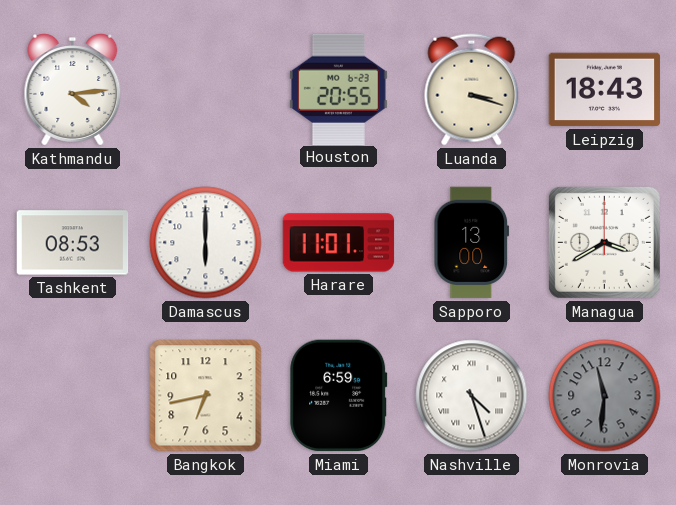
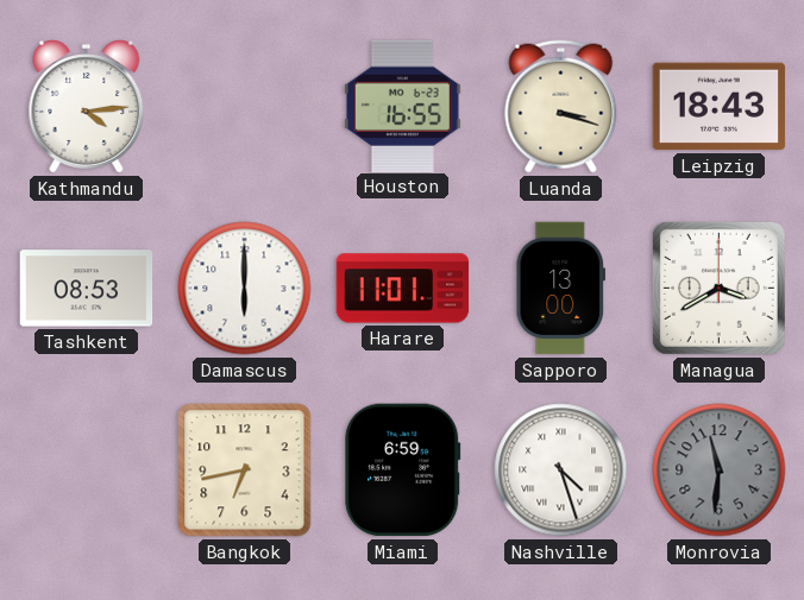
Houston: 20:55 -> 16:55
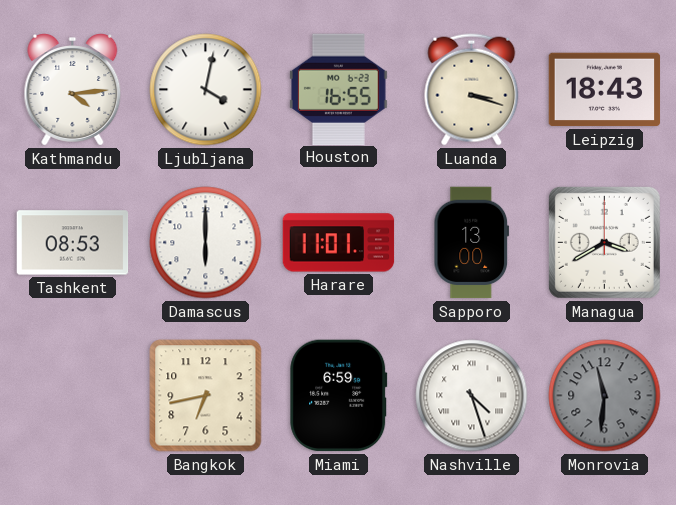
Ljubljana: none -> 4:02
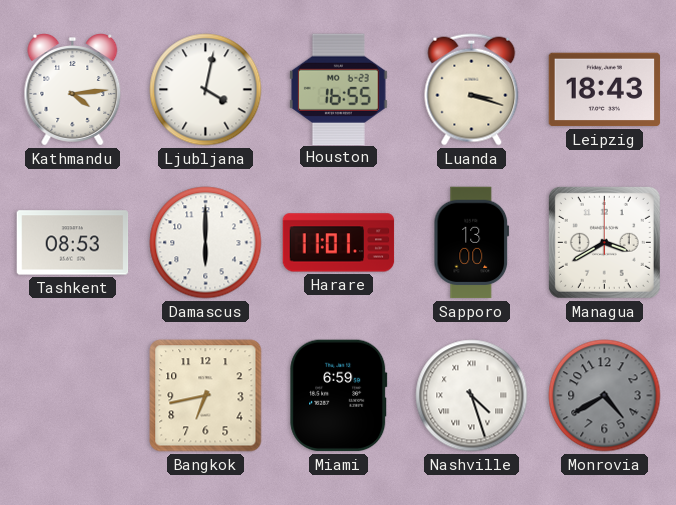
Monrovia: 11:31 -> 4:40
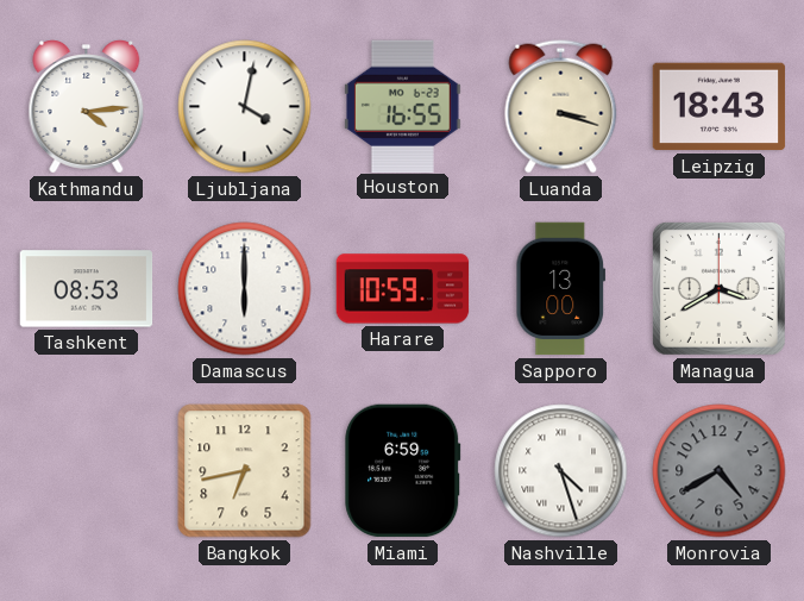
Harare: 11:01 -> 10:59
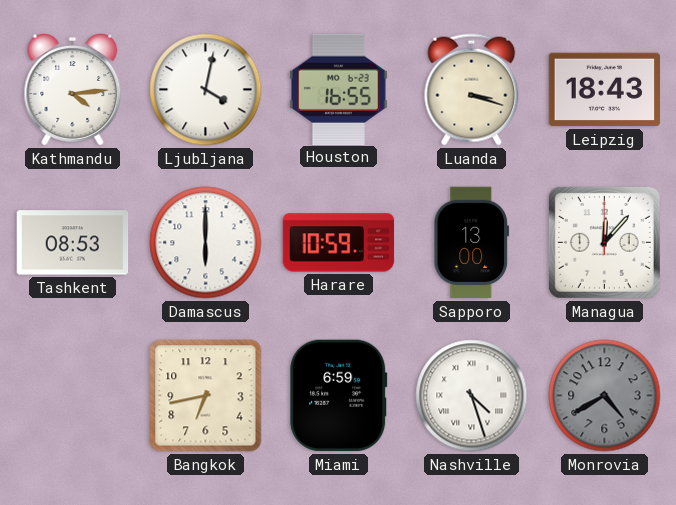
Managua: 3:40 -> 12:07
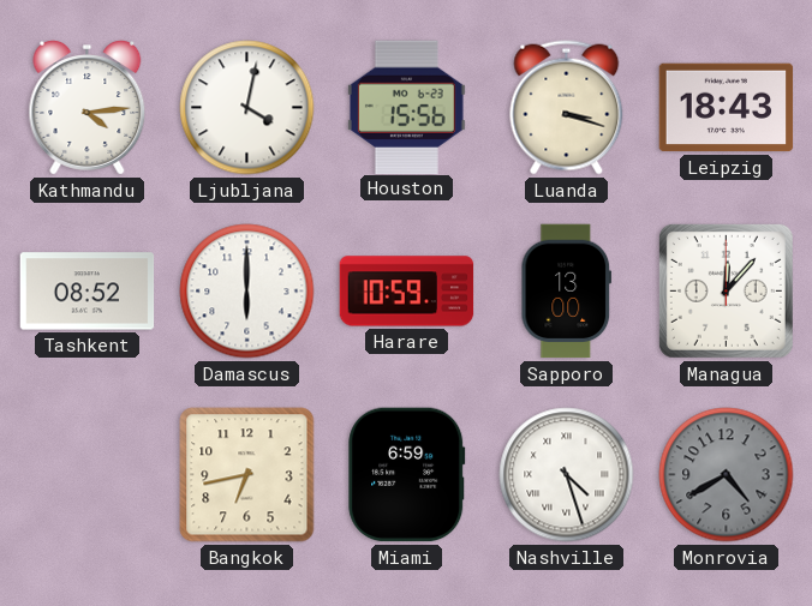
Houston: 16:55 -> 15:56
Tashkent: 08:53 -> 08:52
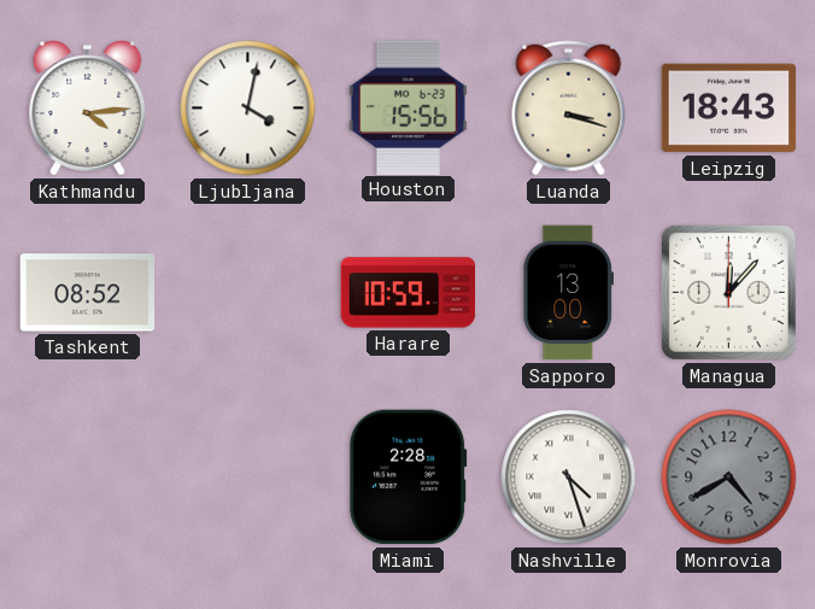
Damascus: 6:00 -> none
Bangkok: 6:43 -> none
Miami: 6:59 -> 2:28
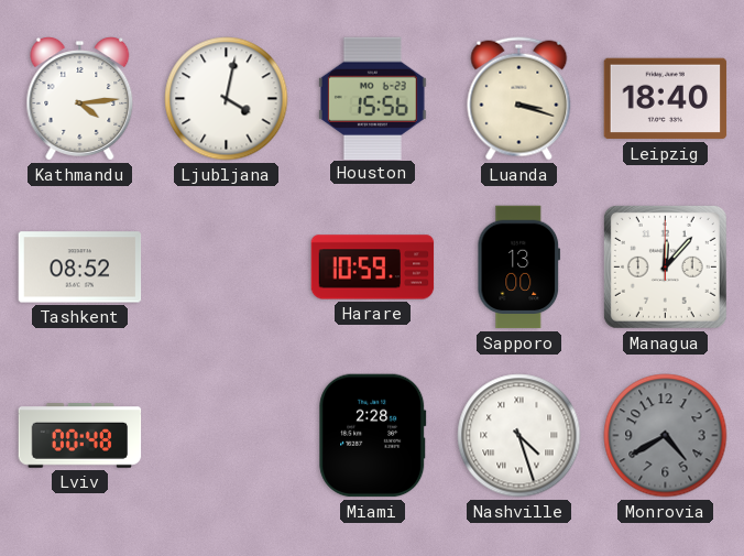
Leipzig: 18:43 -> 18:40
Lviv: none -> 00:48
